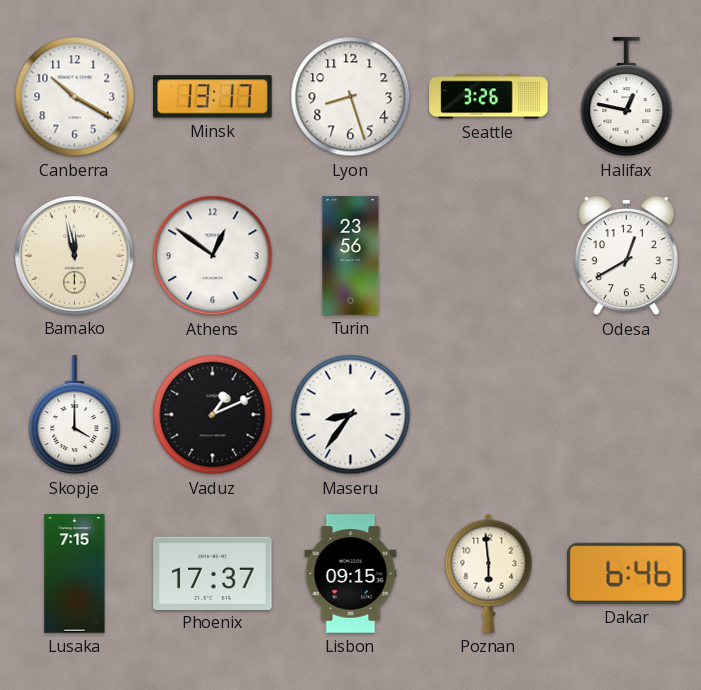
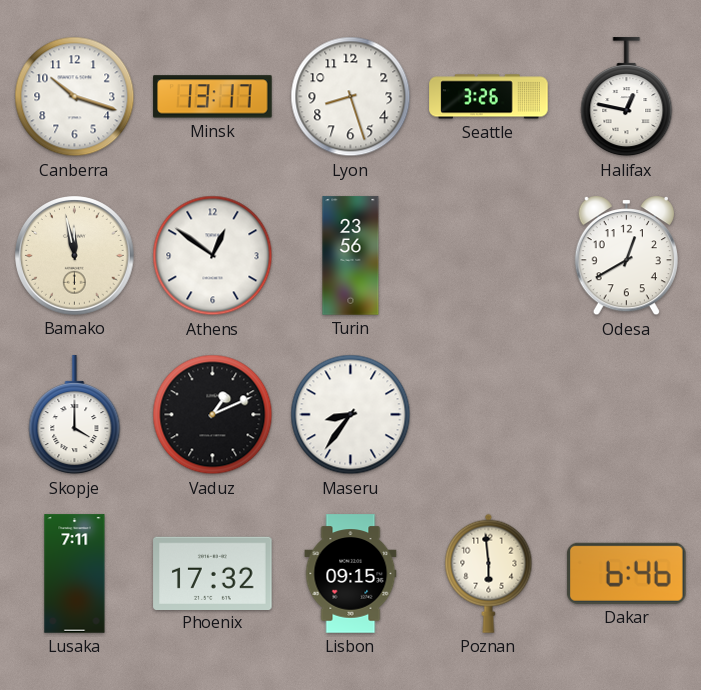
Canberra: 10:20 -> 10:18
Lusaka: 7:15 -> 7:11
Phoenix: 17:37 -> 17:32
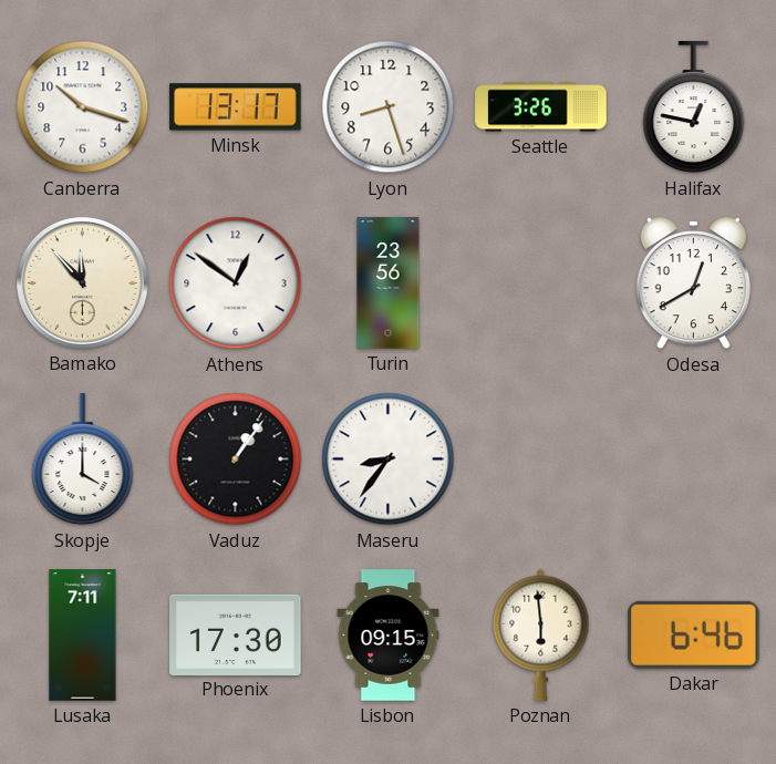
Bamako: 11:58 -> 11:53
Vaduz: 1:11 -> 1:06
Phoenix: 17:32 -> 17:30
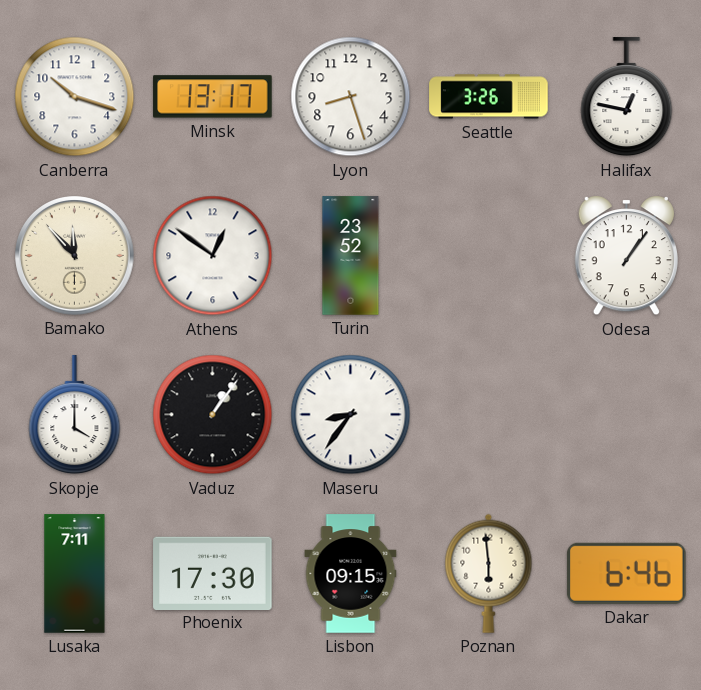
Turin: 23:56 -> 23:52
Odesa: 12:40 -> 1:06
